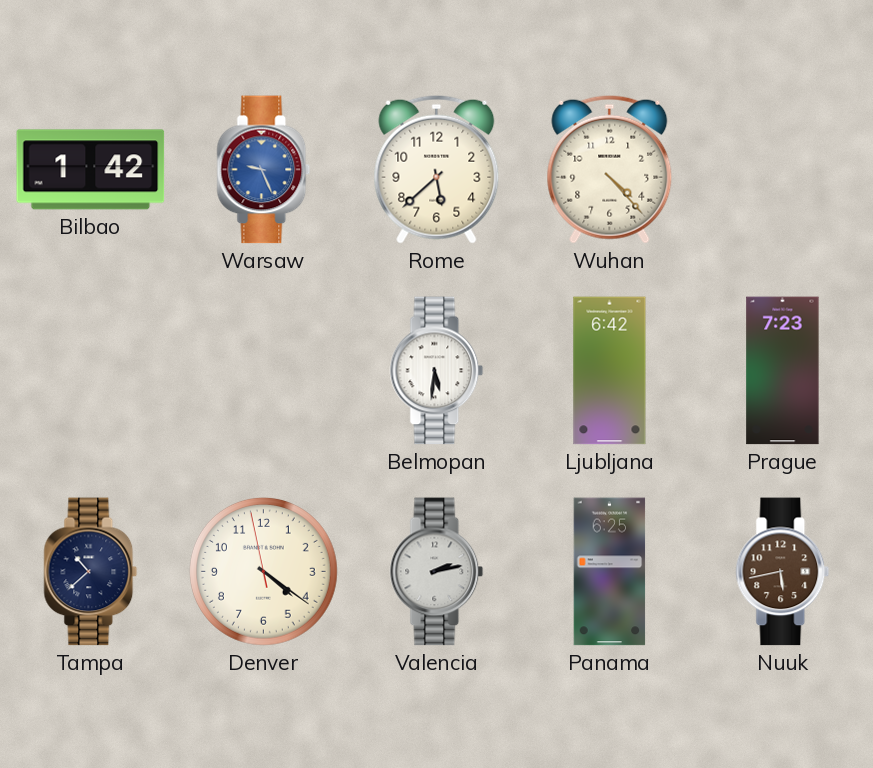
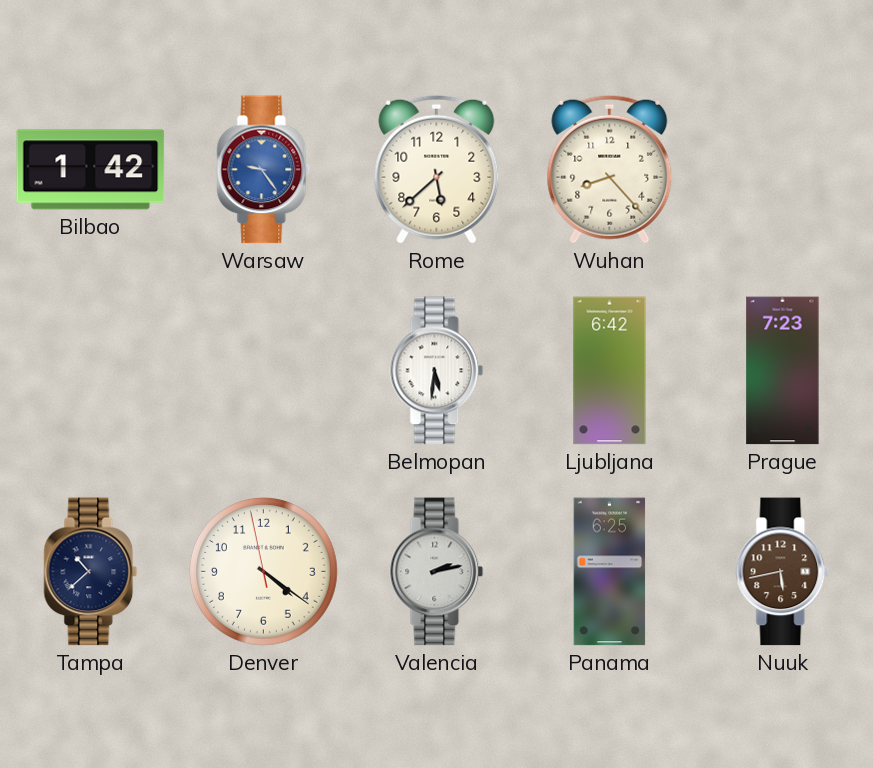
Warsaw: 9:26 -> 9:24
Wuhan: 4:23 -> 8:23
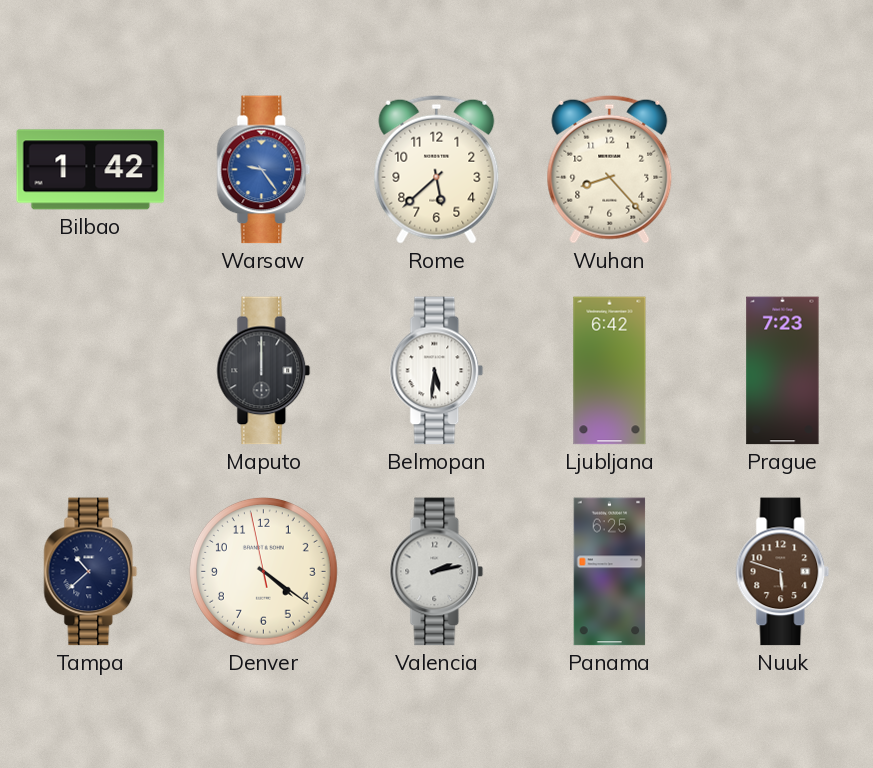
Maputo: none -> 12:00
Nuuk: 5:43 -> 5:48
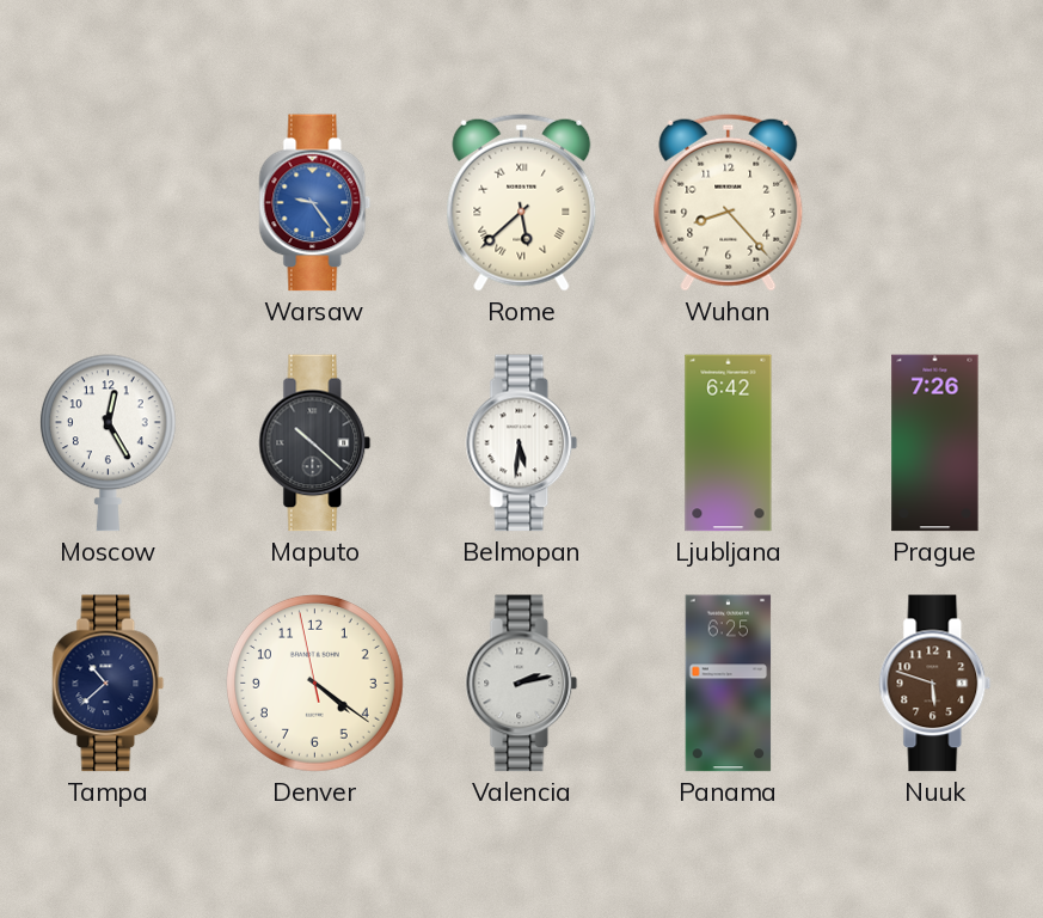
Bilbao: 1:42 -> none
Rome numerals: Arabic -> Roman
Moscow: none -> 12:25
Maputo: 12:00 -> 10:22
Prague: 7:23 -> 7:26
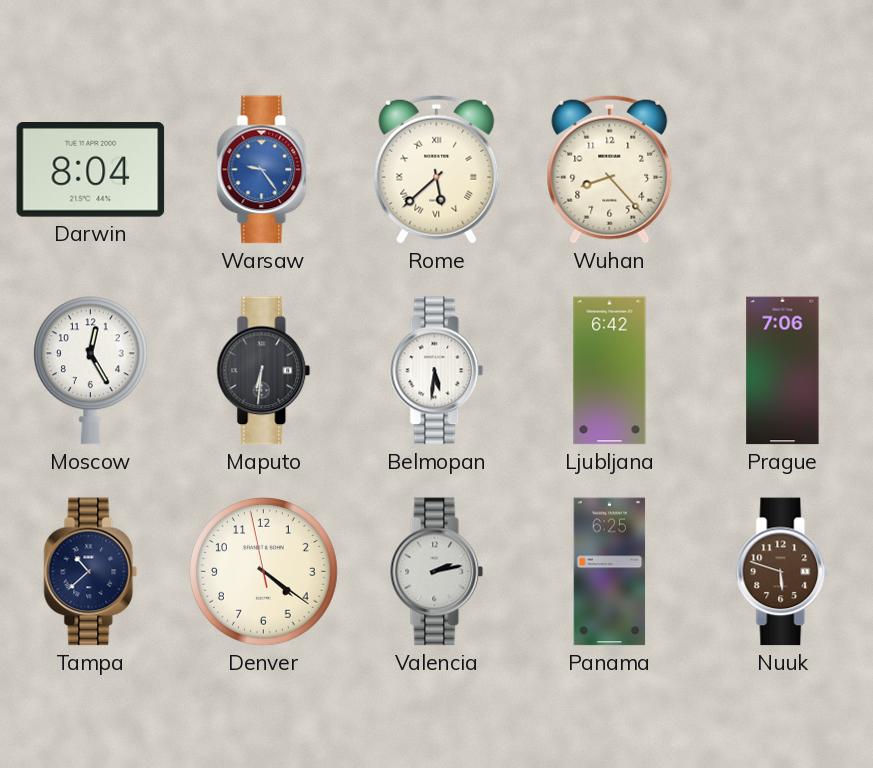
Darwin: none -> 8:04
Maputo: 10:22 -> 6:31
Prague: 7:26 -> 7:06
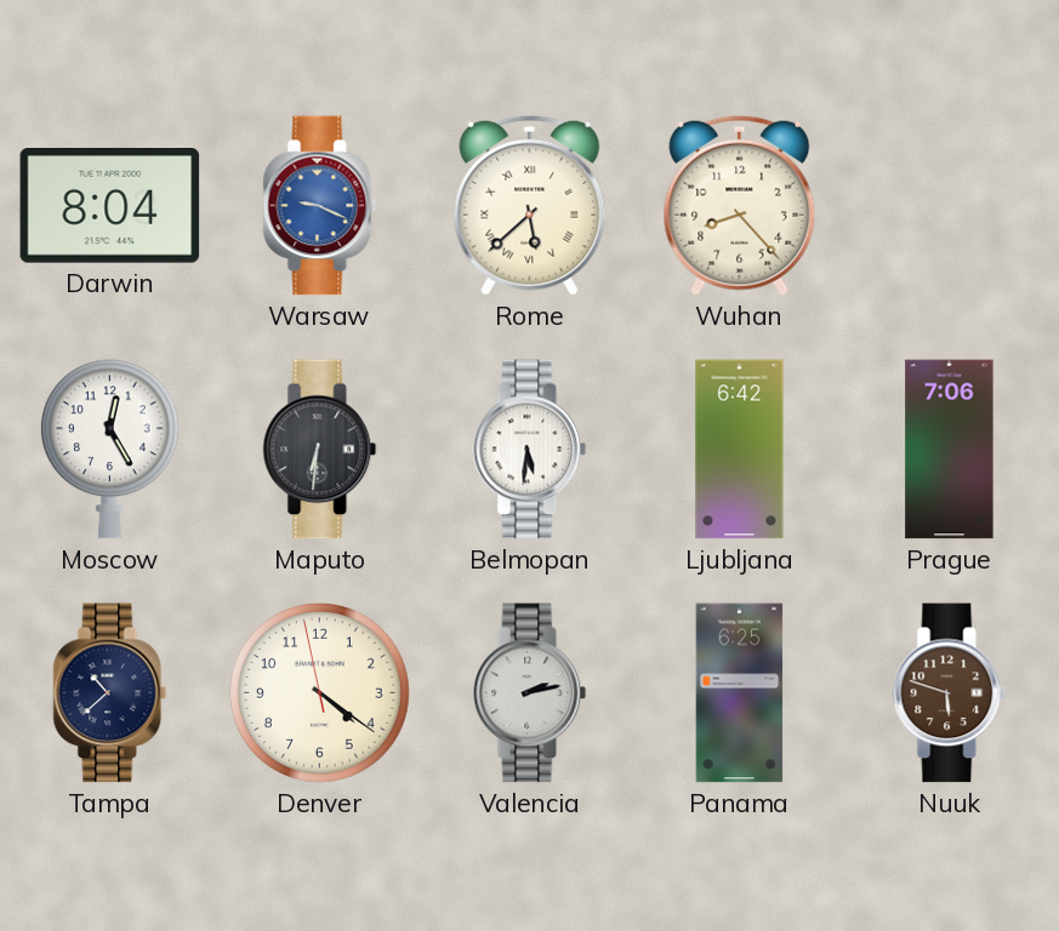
Warsaw: 9:24 -> 9:19
